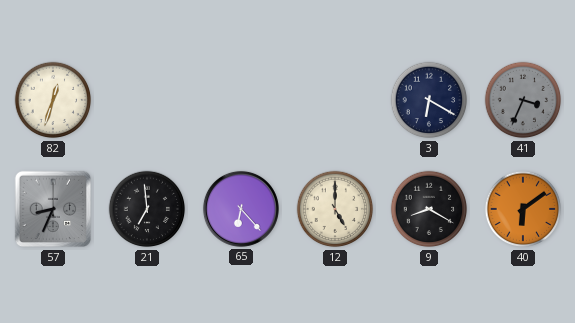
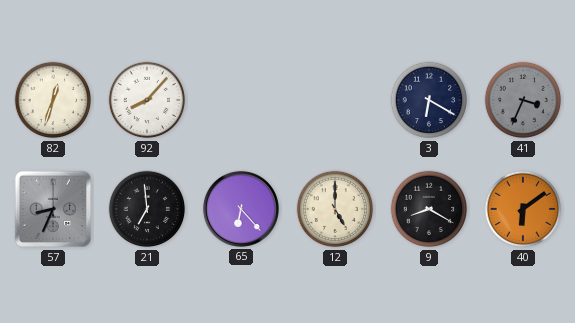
92: none -> 8:07
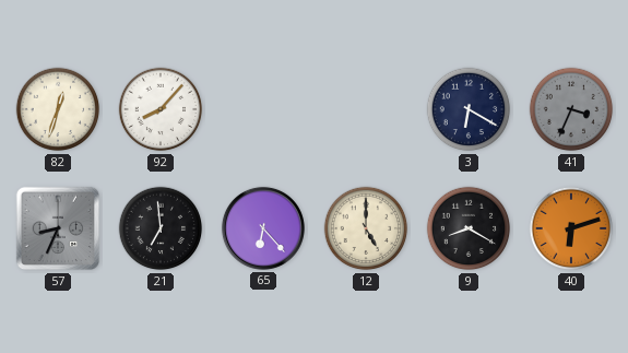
40: 6:09 -> 6:12
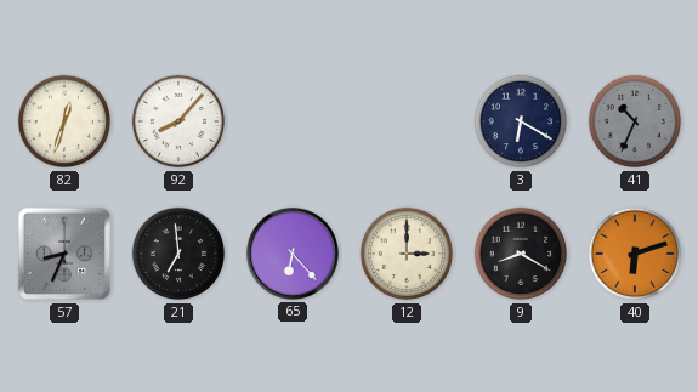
41: 3:34 -> 10:34
12: 5:00 -> 3:00
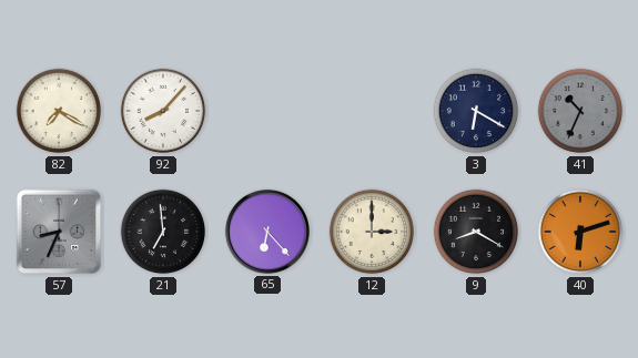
82: 12:33 -> 7:20
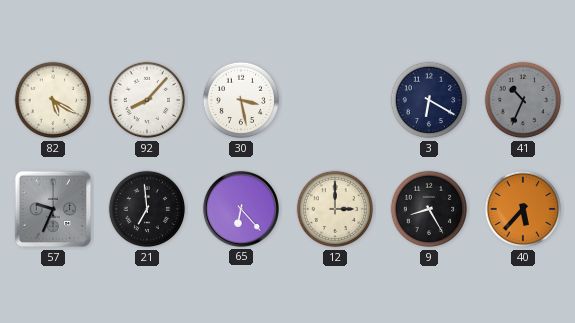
82: 7:20 -> 5:20
30: none -> 3:28
57: 8:34 -> 9:34
9: 8:20 -> 8:25
40: 6:12 -> 5:37
